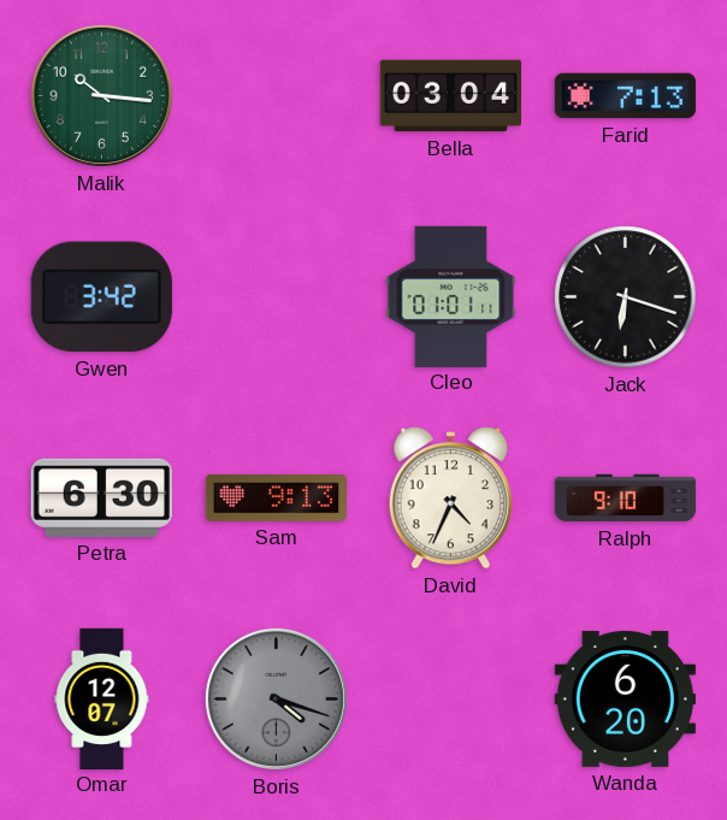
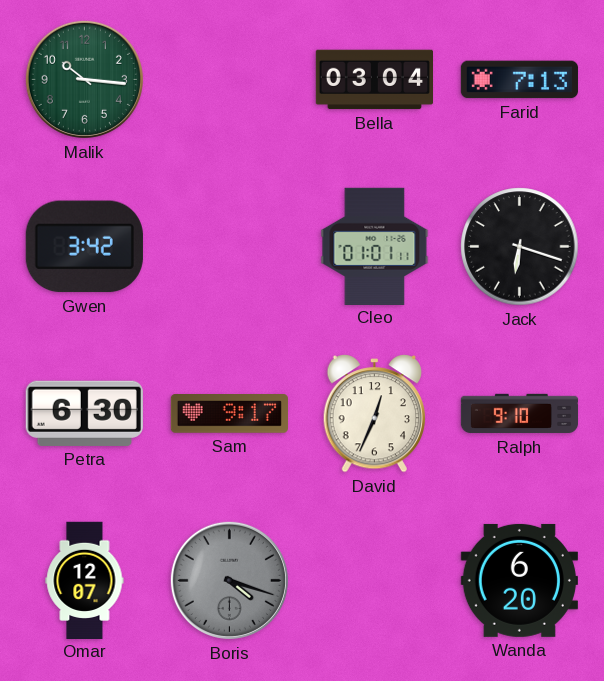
Sam: 9:13 -> 9:17
David: 4:34 -> 12:34
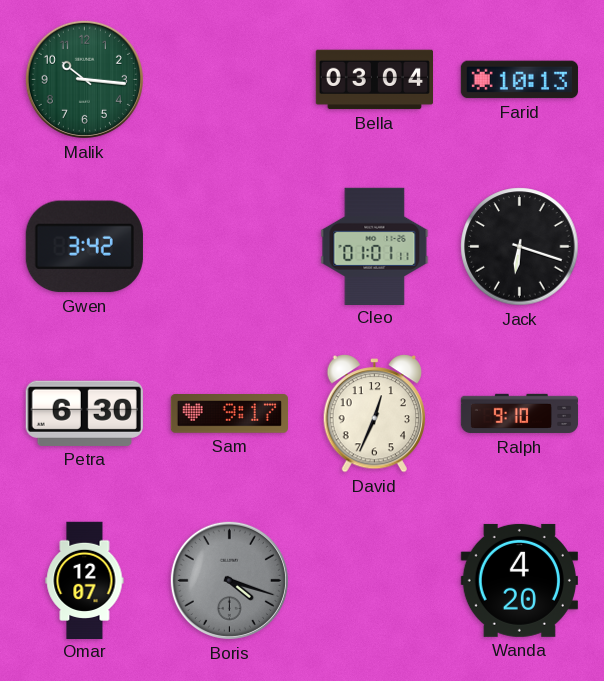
Farid: 7:13 -> 10:13
Wanda: 6:20 -> 4:20
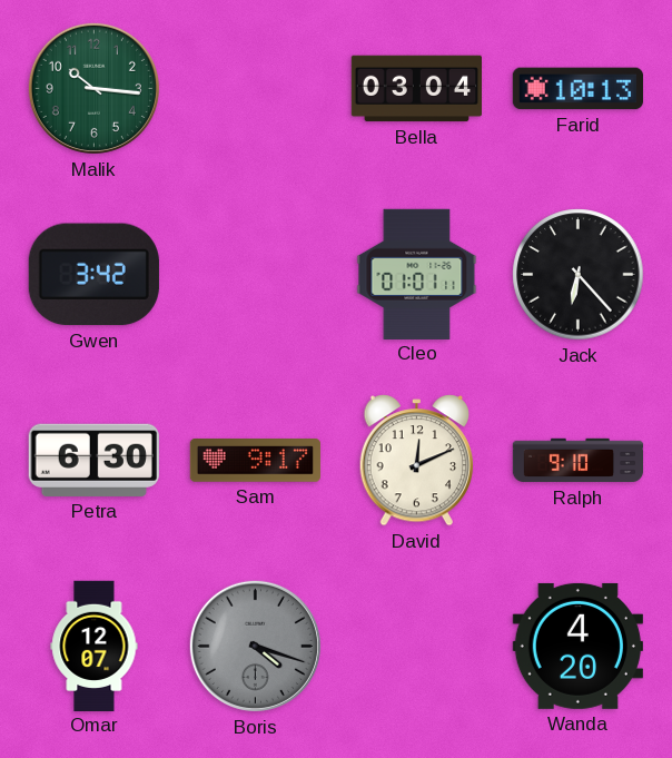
Jack: 6:18 -> 6:23
David: 12:34 -> 12:11
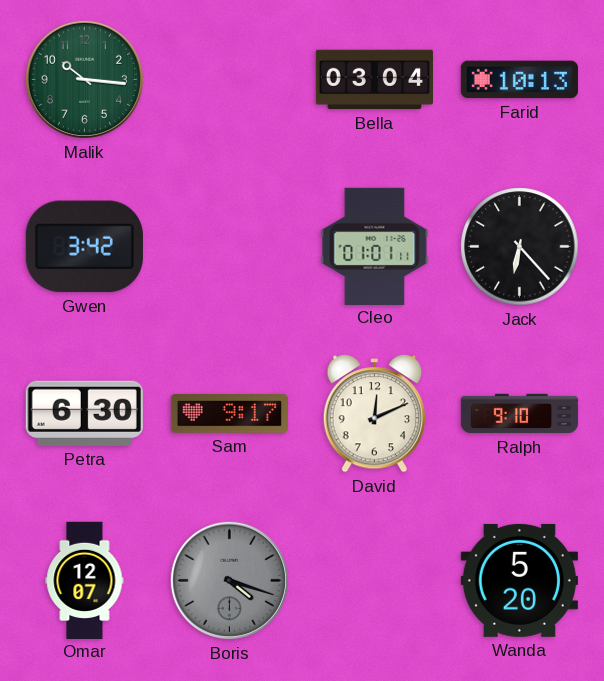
Wanda: 4:20 -> 5:20
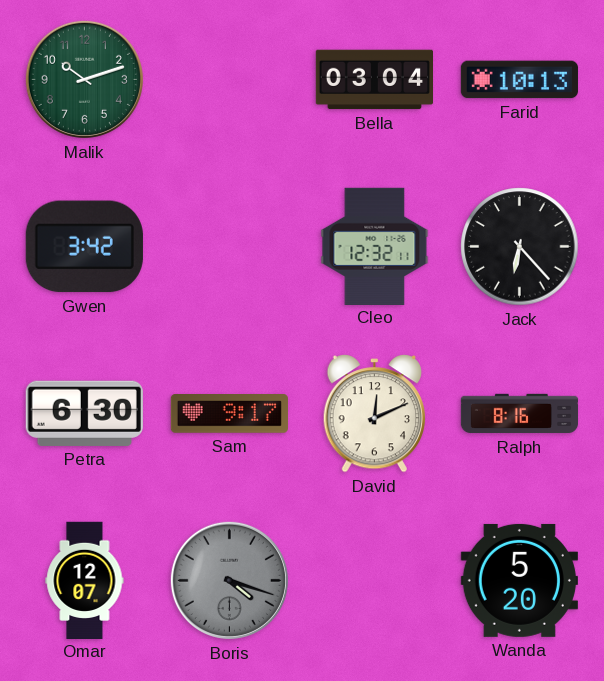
Malik: 10:16 -> 10:12
Cleo: 01:01 -> 12:32
Ralph: 9:10 -> 8:16
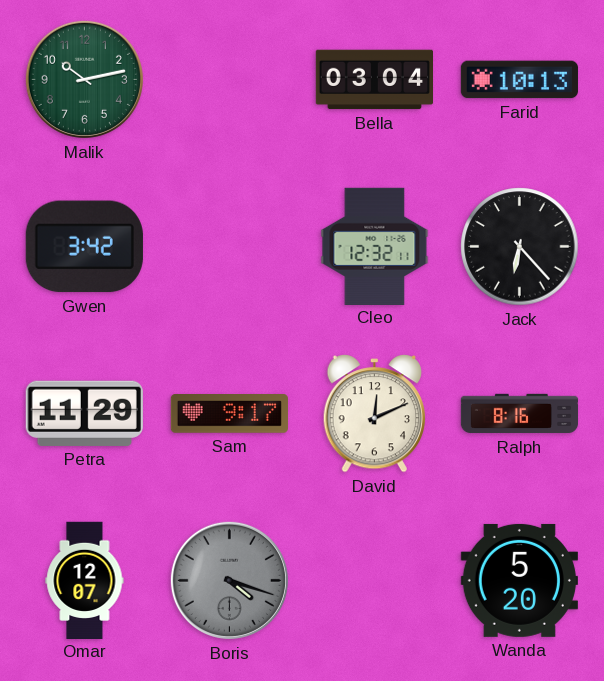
Malik: 10:12 -> 10:13
Petra: 6:30 -> 11:29
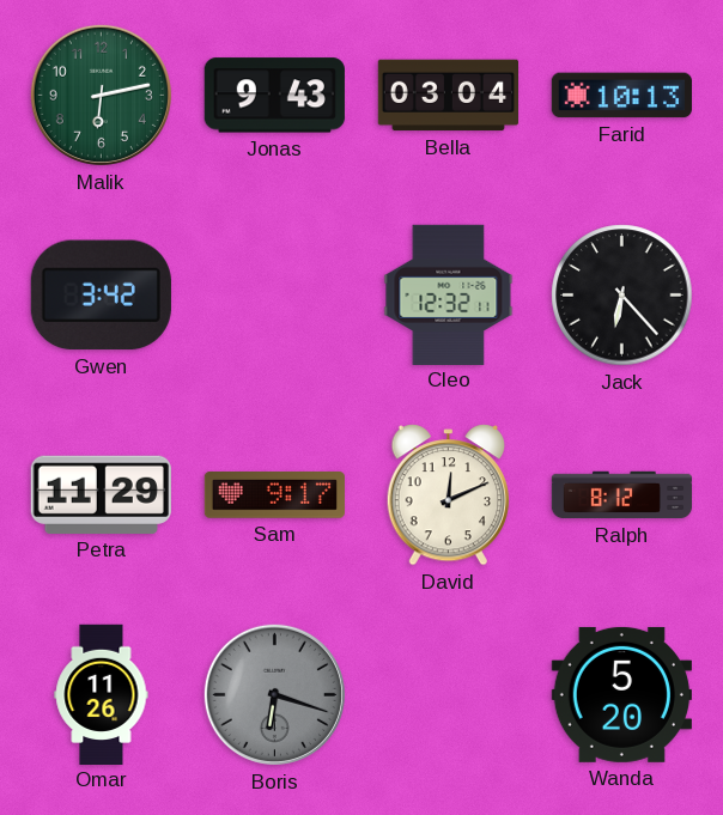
Malik: 10:13 -> 6:13
Jonas: none -> 9:43
Ralph: 8:16 -> 8:12
Omar: 12:07 -> 11:26
Boris: 4:18 -> 6:18
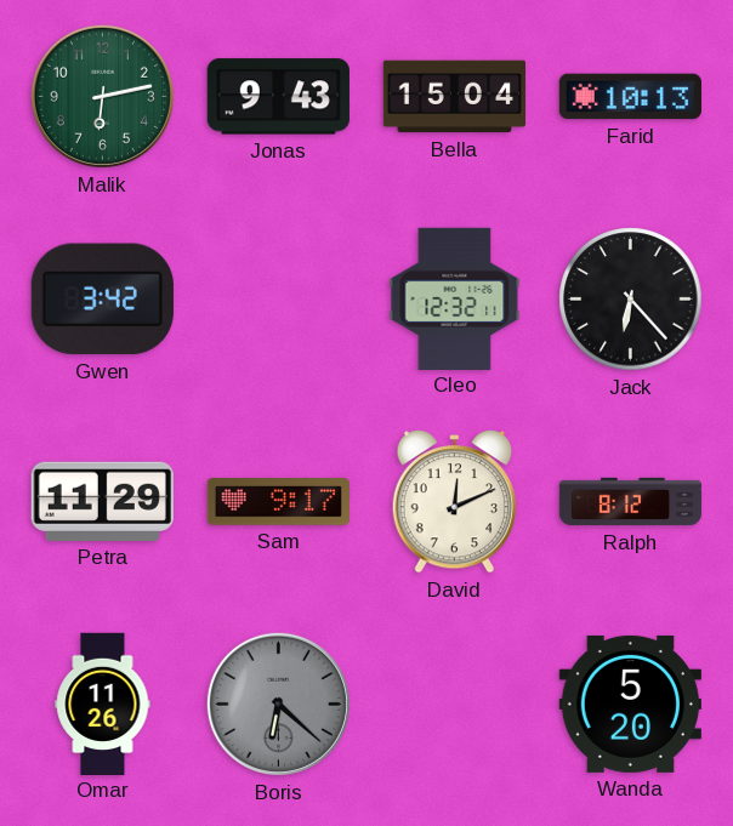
Bella: 03:04 -> 15:04
Boris: 6:18 -> 6:22
